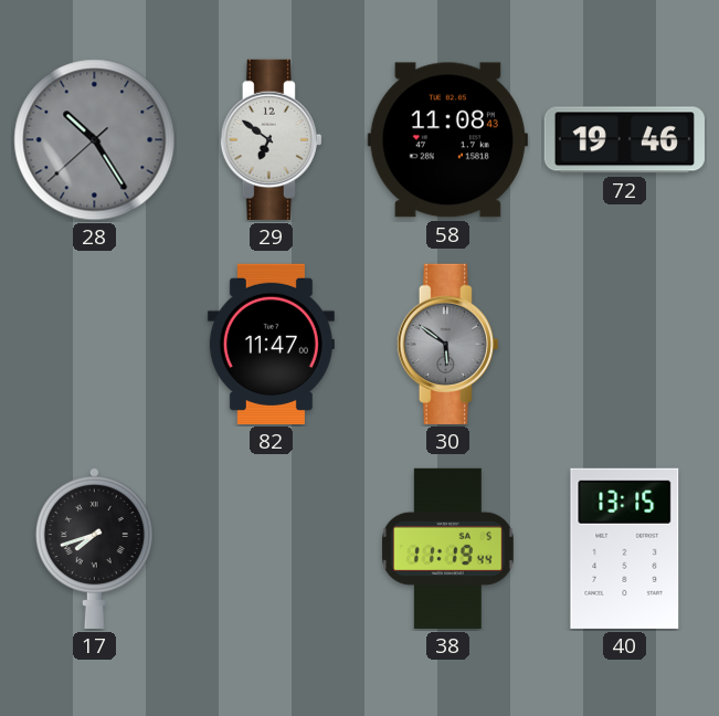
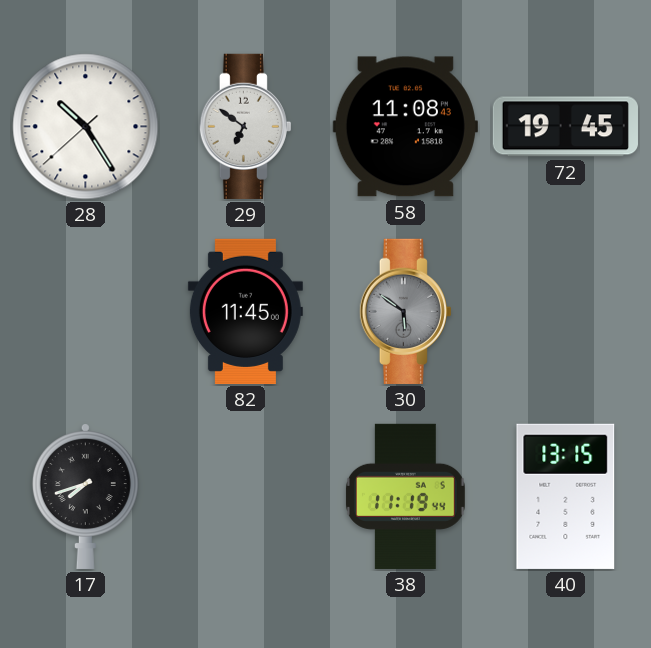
28 dial: grey -> white
72: 19:46 -> 19:45
82: 11:47 -> 11:45
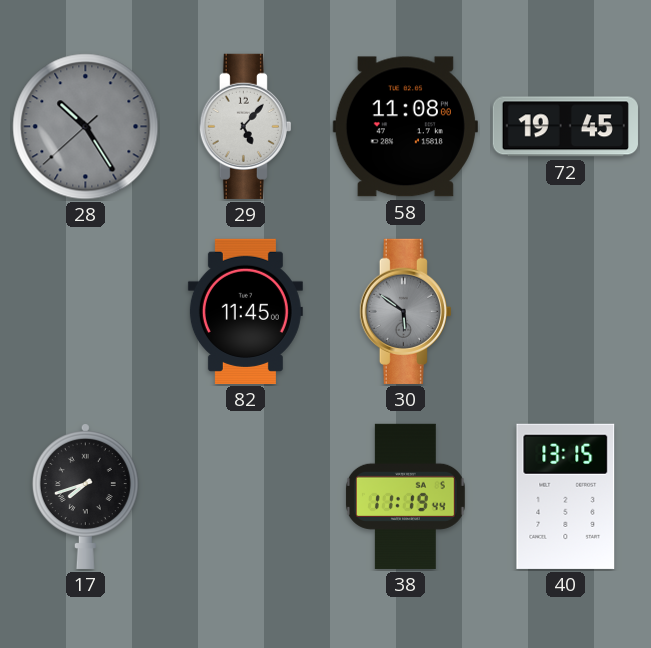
28 dial: white -> grey
29: 6:51 -> 5:07
58: 11:08:43 -> 11:08:00
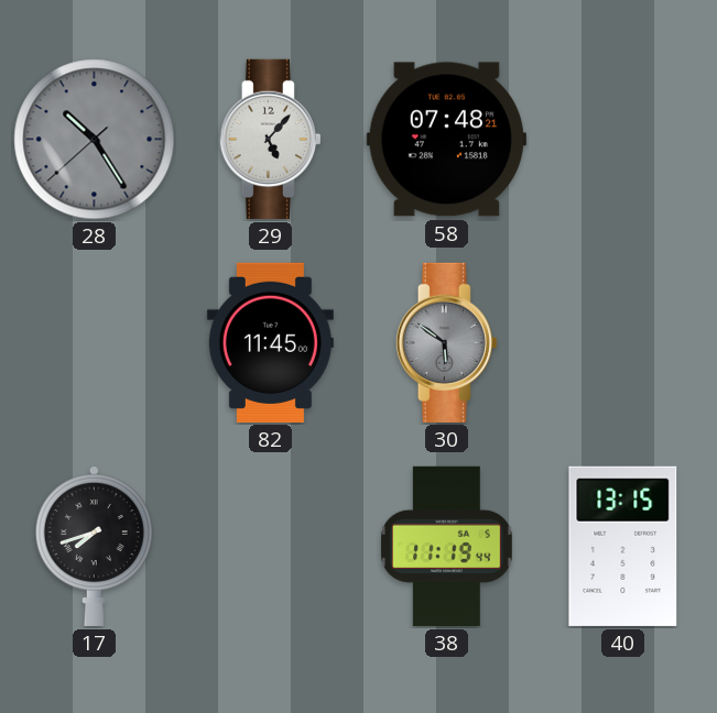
58: 11:08 -> 07:48
72: 19:45 -> none
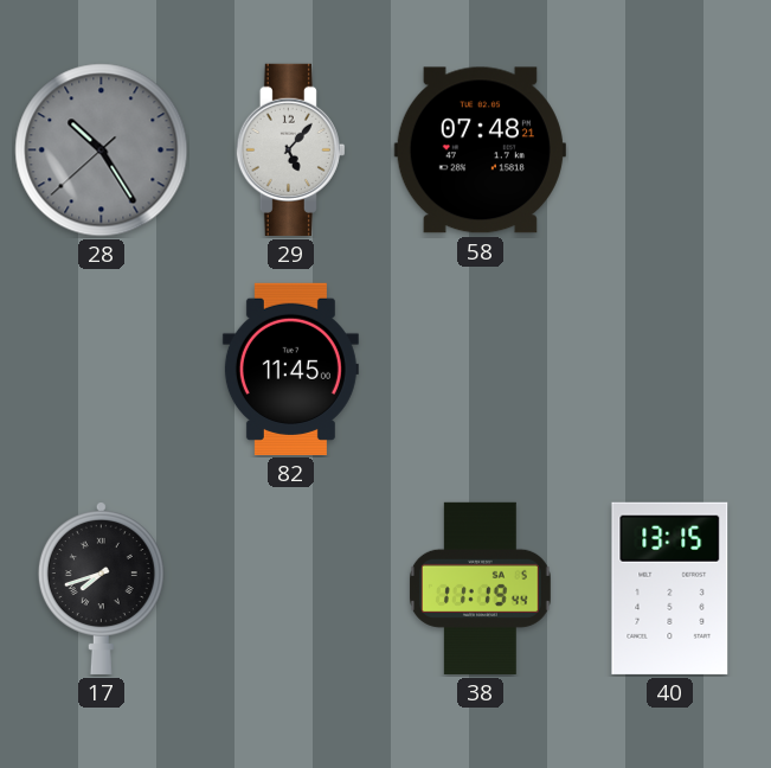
30: 5:51 -> none
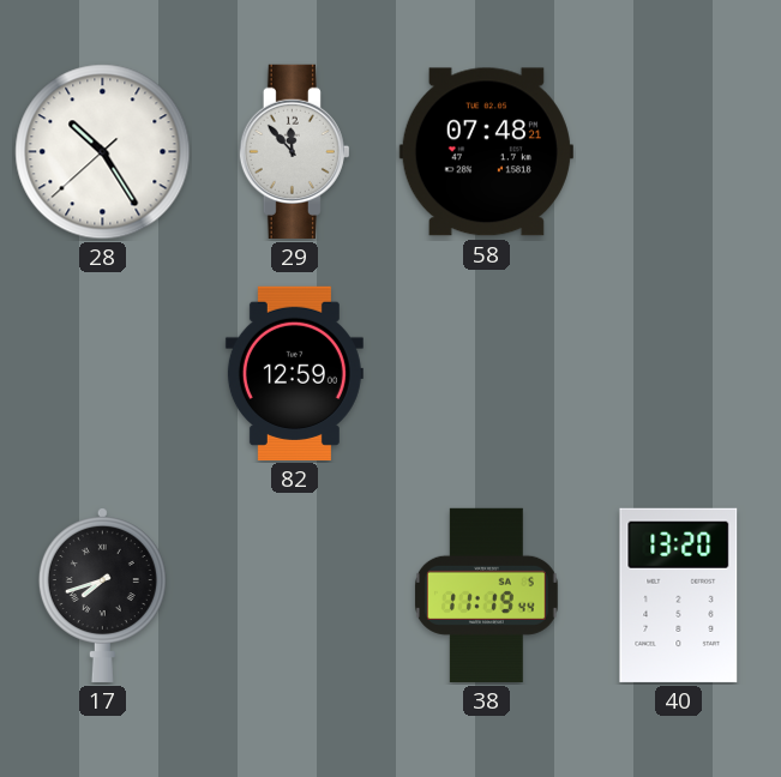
28 dial: grey -> white
29: 5:07 -> 11:53
82: 11:45 -> 12:59
40: 13:15 -> 13:20
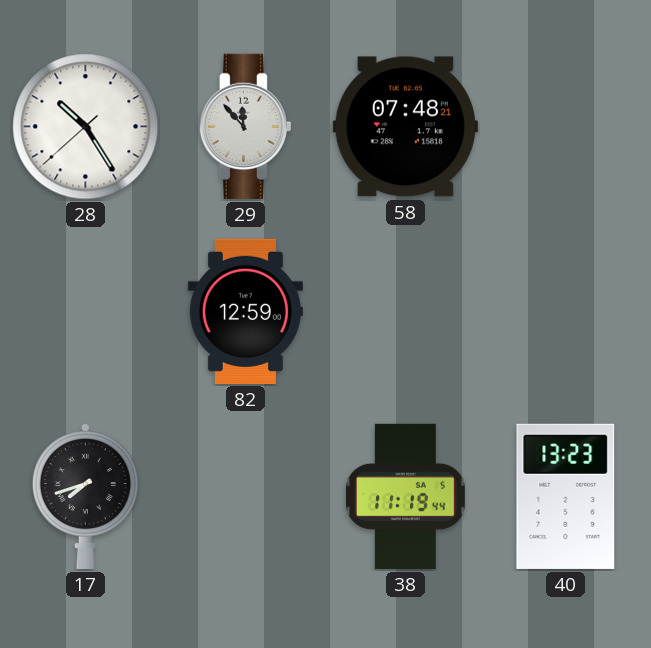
40: 13:20 -> 13:23
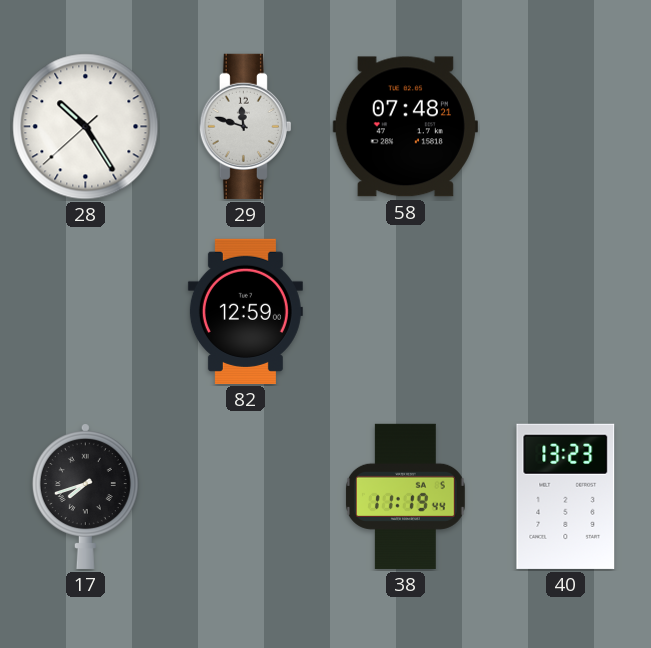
29: 11:53 -> 11:48
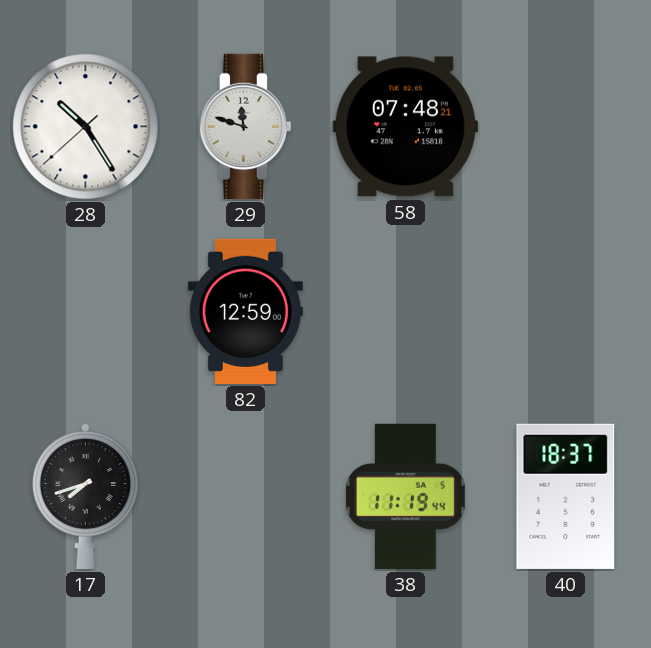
40: 13:23 -> 18:37
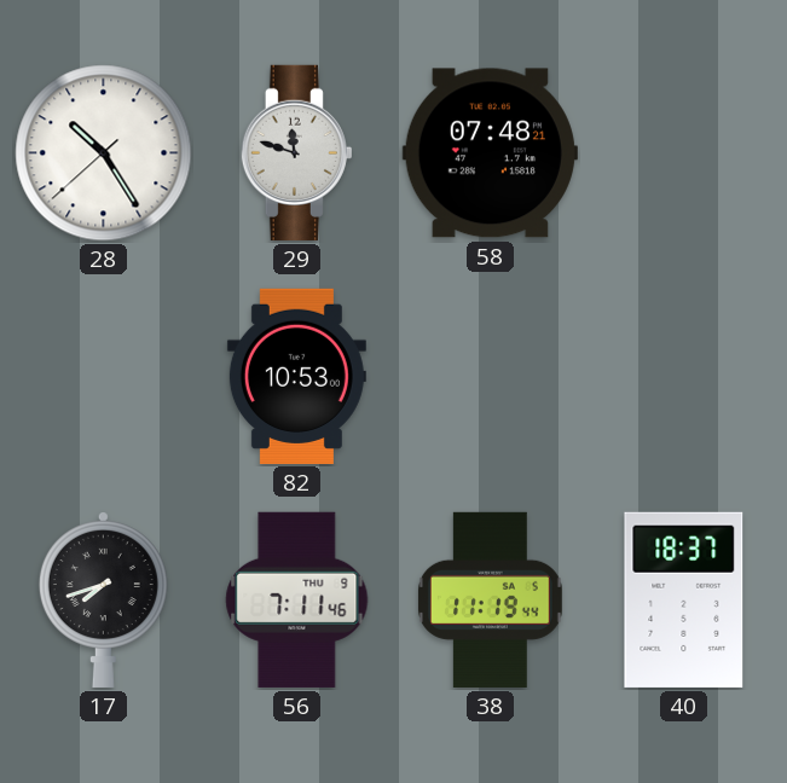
82: 12:59 -> 10:53
56: none -> 7:11
